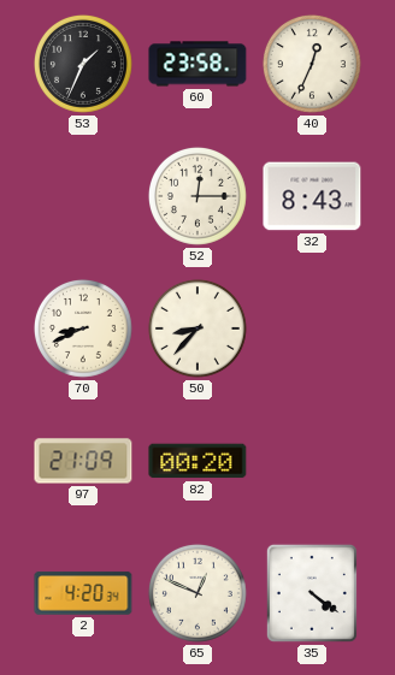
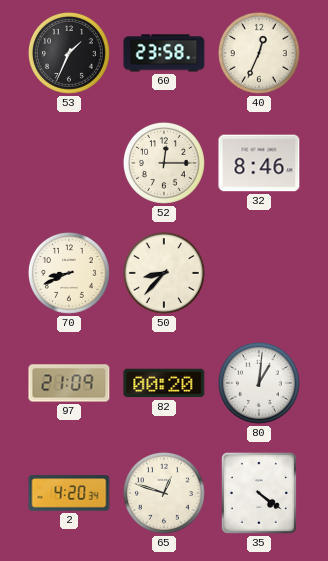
32: 8:43 -> 8:46
80: none -> 1:01
65: 12:49 -> 12:48
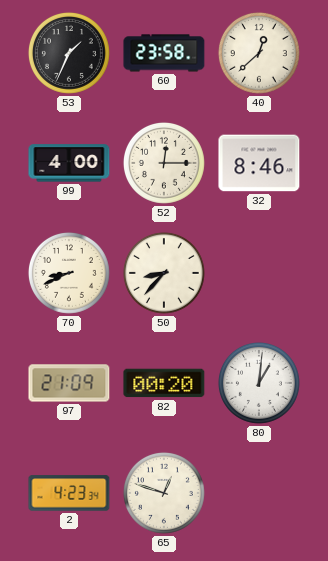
40: 12:34 -> 12:38
99: none -> 4:00
2: 4:20 -> 4:23
35: 4:21 -> none
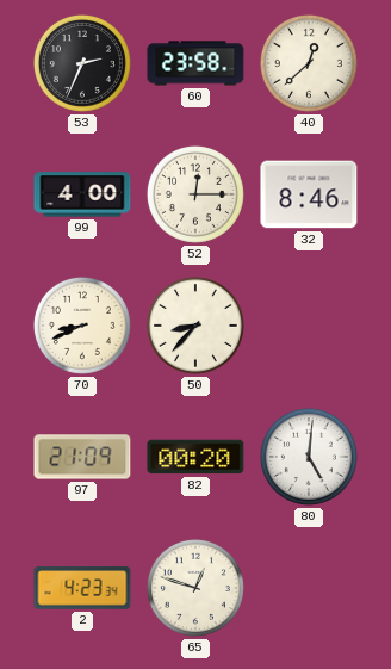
53: 1:34 -> 2:34
80: 1:01 -> 5:01
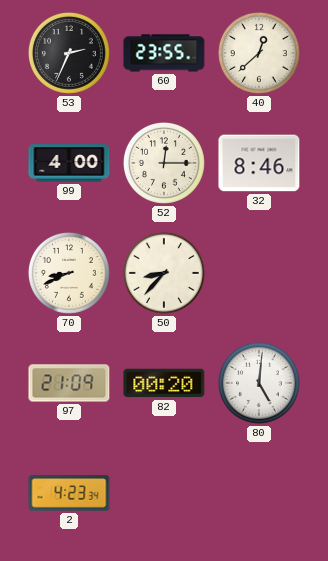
60: 23:58 -> 23:55
65: 12:48 -> none
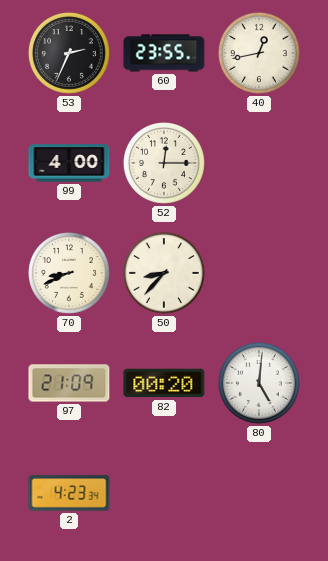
40: 12:38 -> 12:43
32: 8:46 -> none
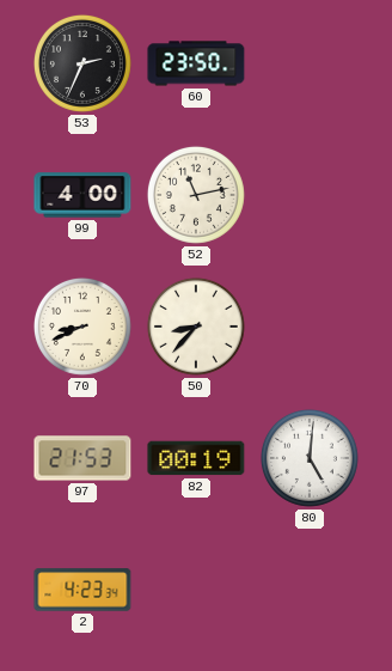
60: 23:55 -> 23:50
40: 12:43 -> none
52: 12:15 -> 11:13
97: 21:09 -> 21:53
82: 00:20 -> 00:19
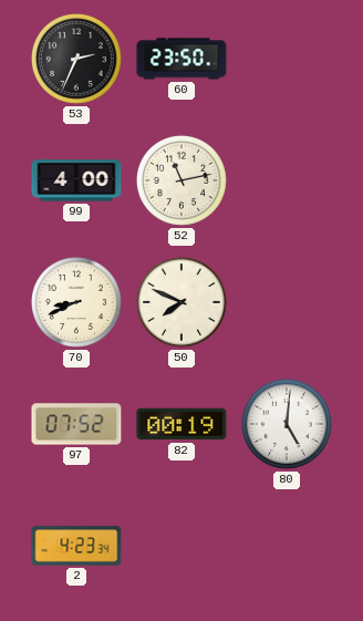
50: 8:37 -> 7:49
97: 21:53 -> 07:52
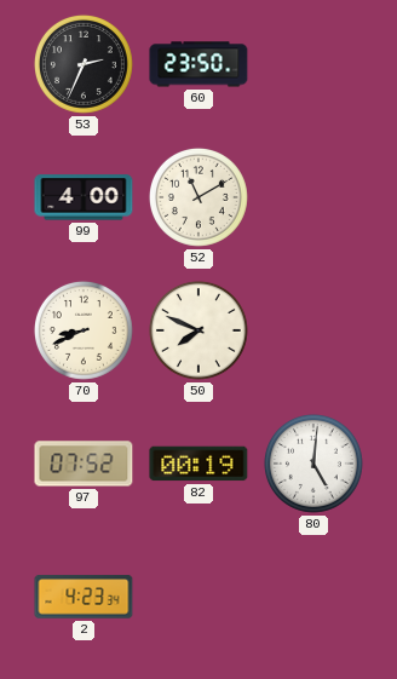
52: 11:13 -> 11:10
